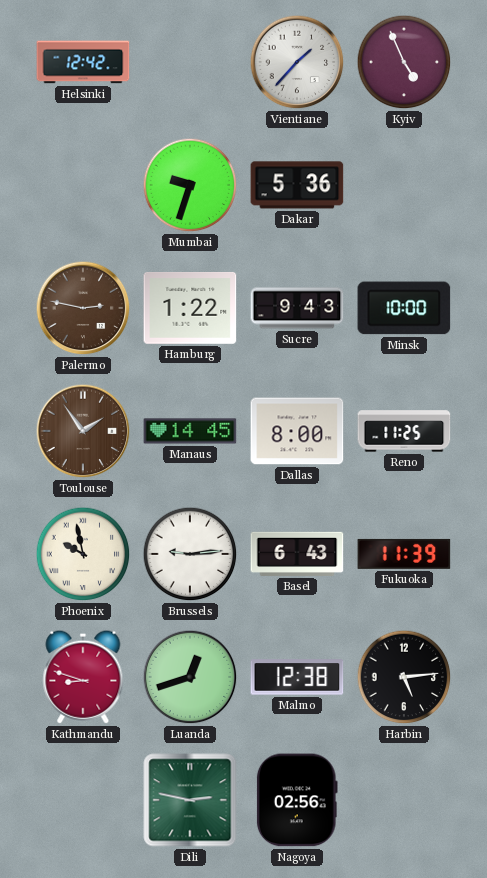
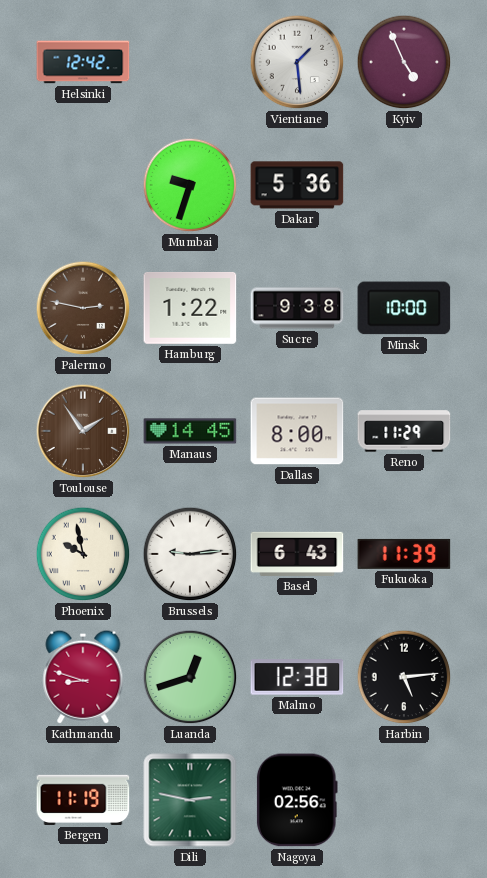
Vientiane: 1:37 -> 1:29
Sucre: 9:43 -> 9:38
Reno: 11:25 -> 11:29
Bergen: none -> 11:19
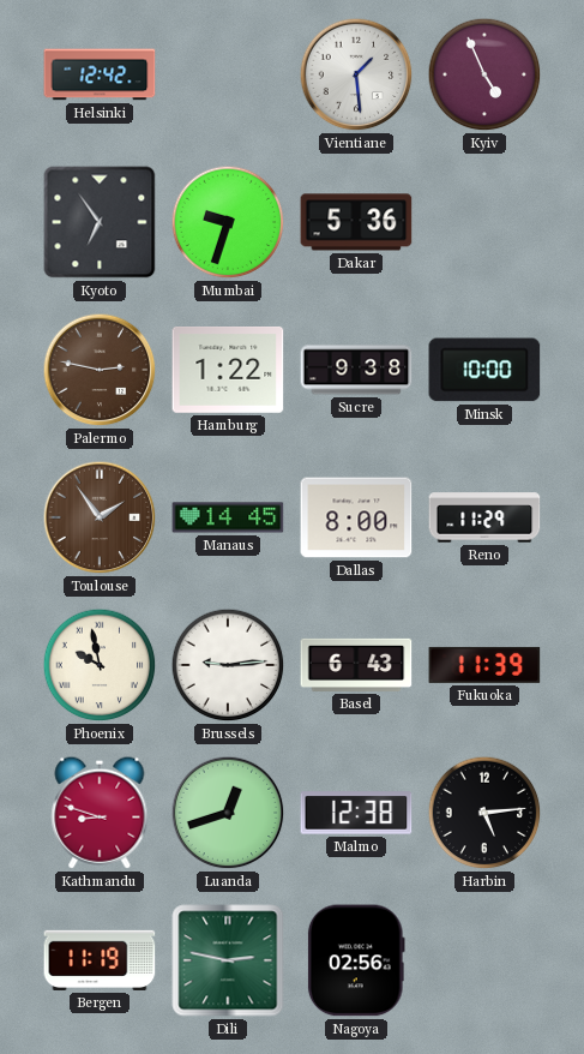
Kyoto: none -> 6:54
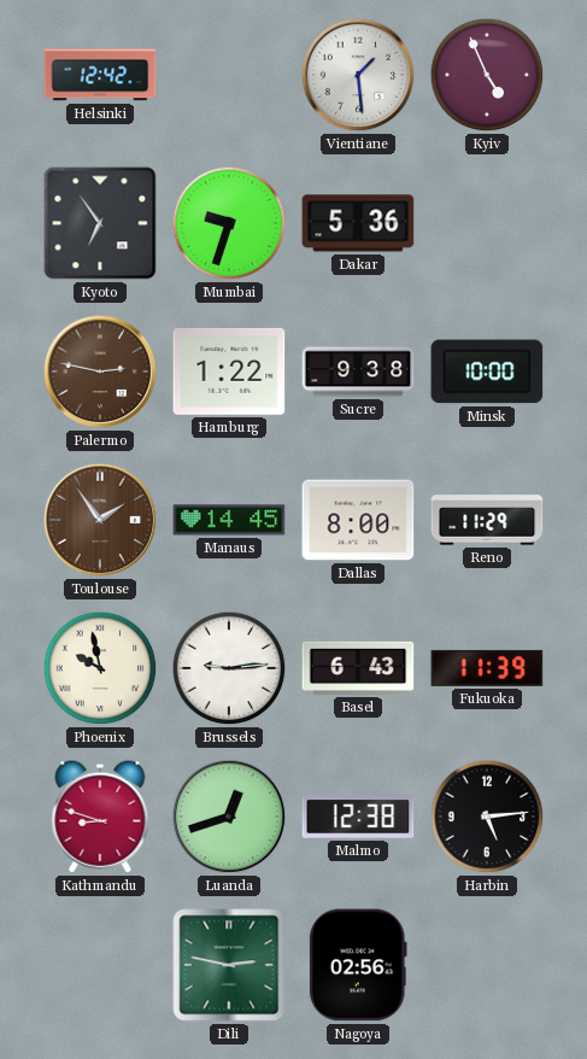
Bergen: 11:19 -> none
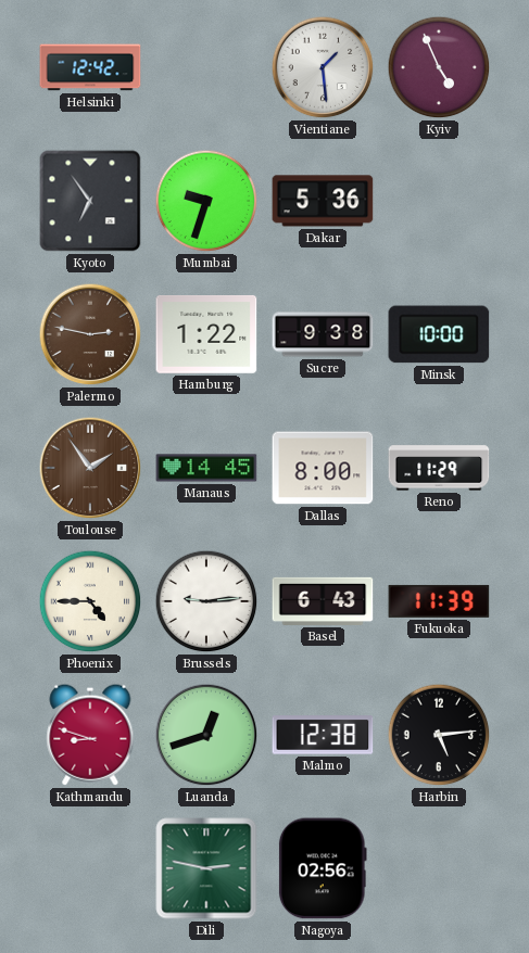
Phoenix: 9:58 -> 4:45
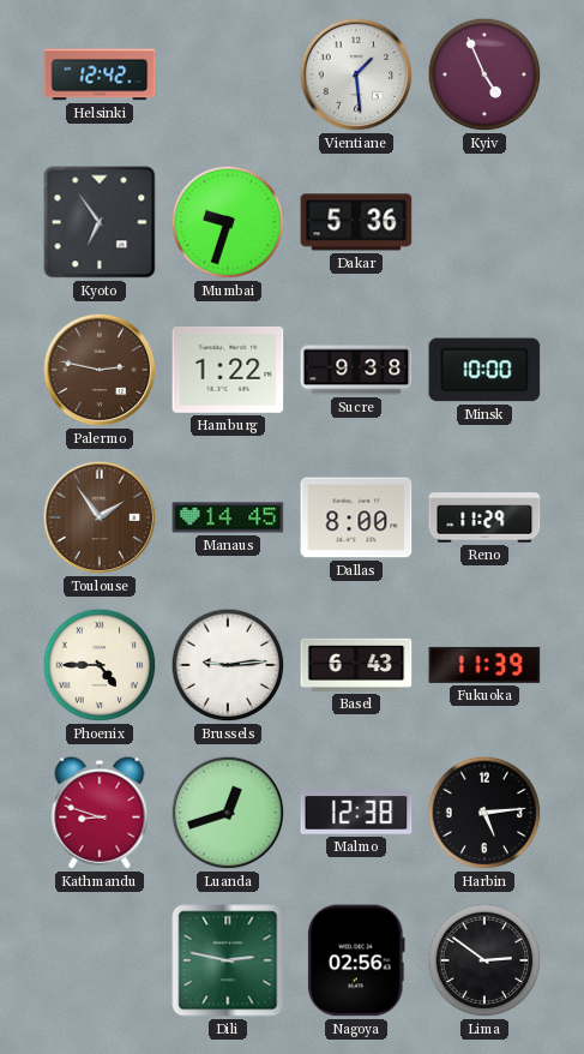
Lima: none -> 2:51
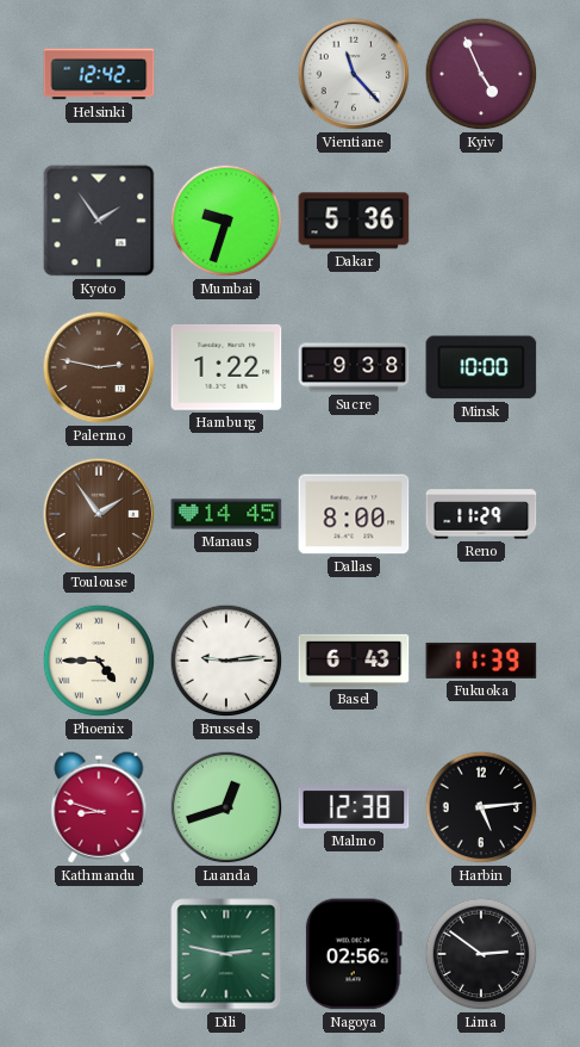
Vientiane: 1:29 -> 11:23
Kyoto: 6:54 -> 1:54
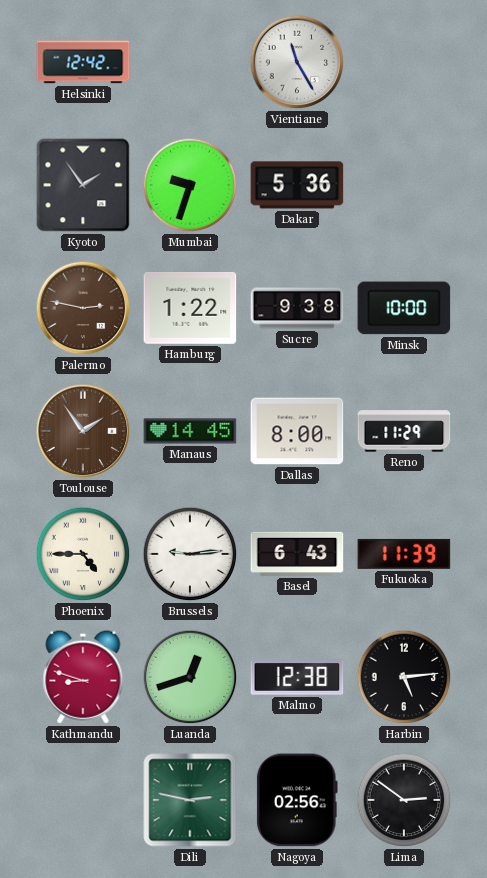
Vientiane: 11:23 -> 11:25
Kyiv: 4:56 -> none
